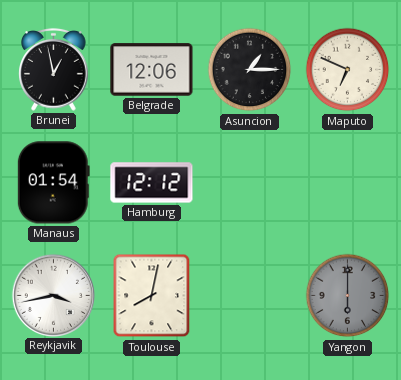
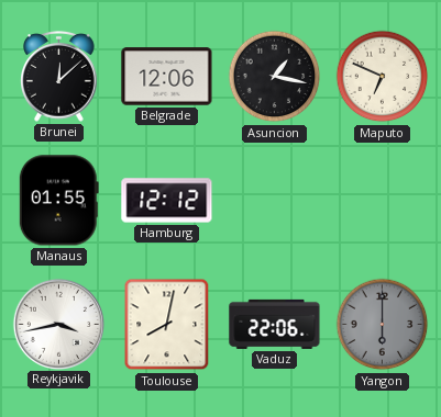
Brunei: 12:58 -> 12:08
Asuncion: 1:15 -> 1:17
Manaus: 01:54 -> 01:55
Vaduz: none -> 22:06
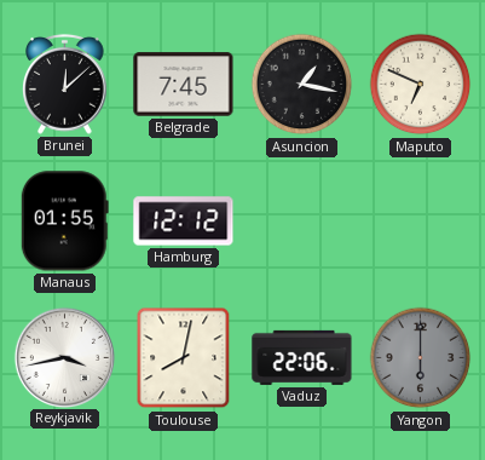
Belgrade: 12:06 -> 7:45
